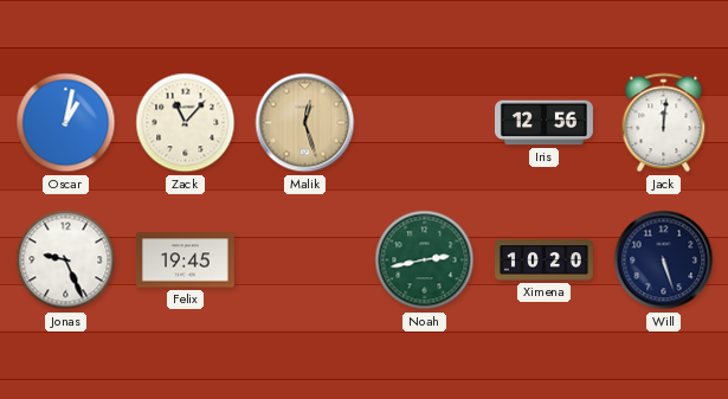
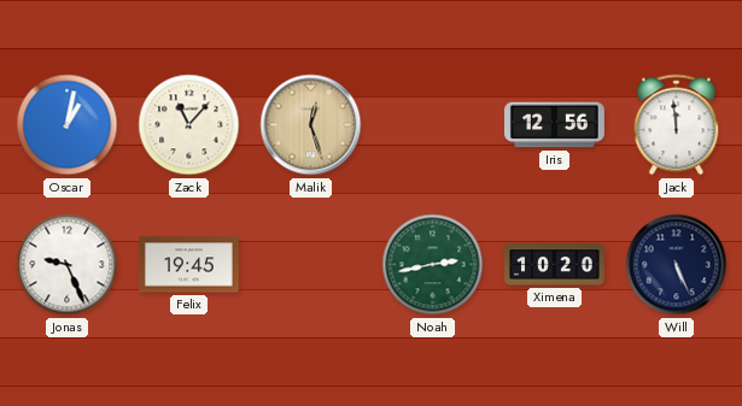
Jack: 12:01 -> 11:59
Will: 5:27 -> 5:26
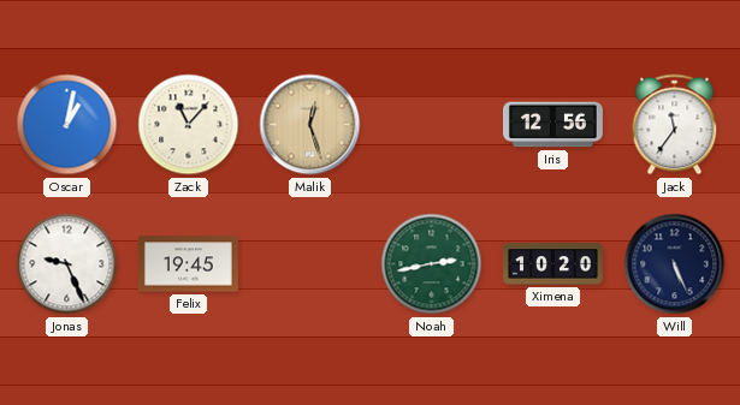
Jack: 11:59 -> 11:36
